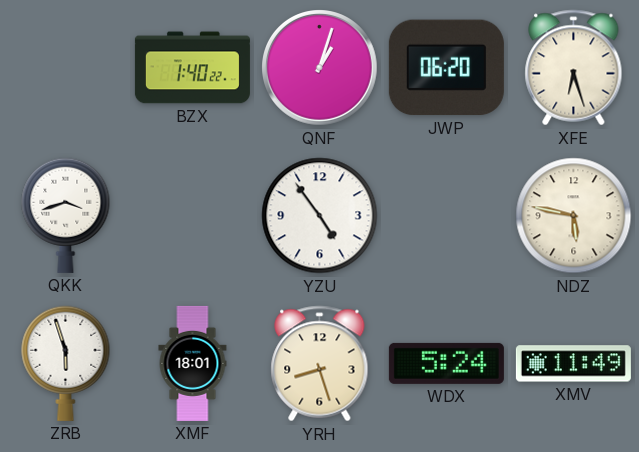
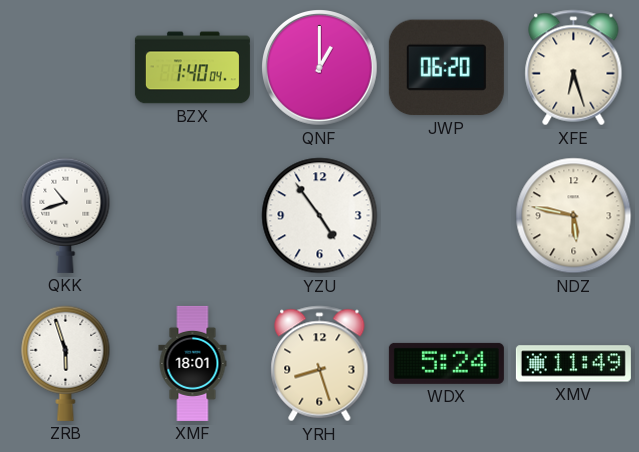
BZX: 1:40:22 -> 1:40:04
QNF: 1:03 -> 1:00
QKK: 3:42 -> 10:42
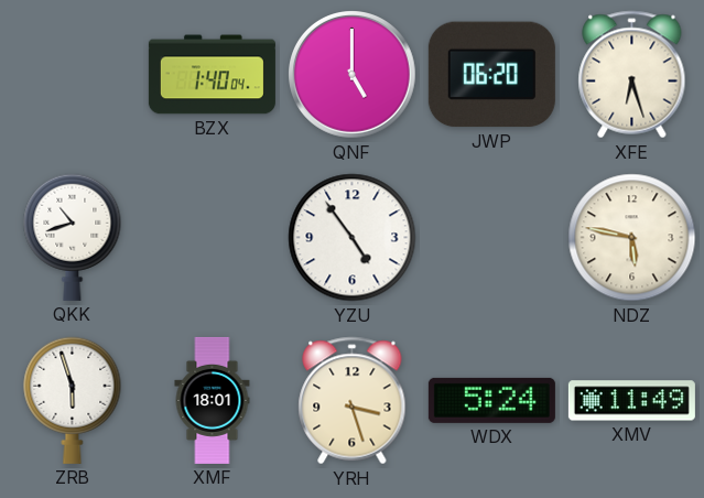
QNF: 1:00 -> 5:00
YRH: 8:27 -> 3:27
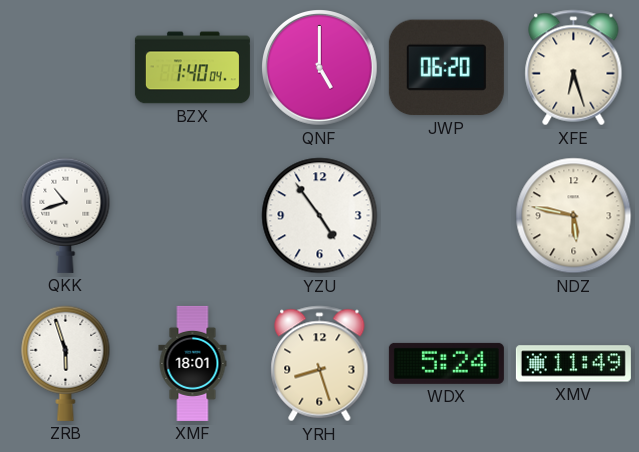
YRH: 3:27 -> 8:27
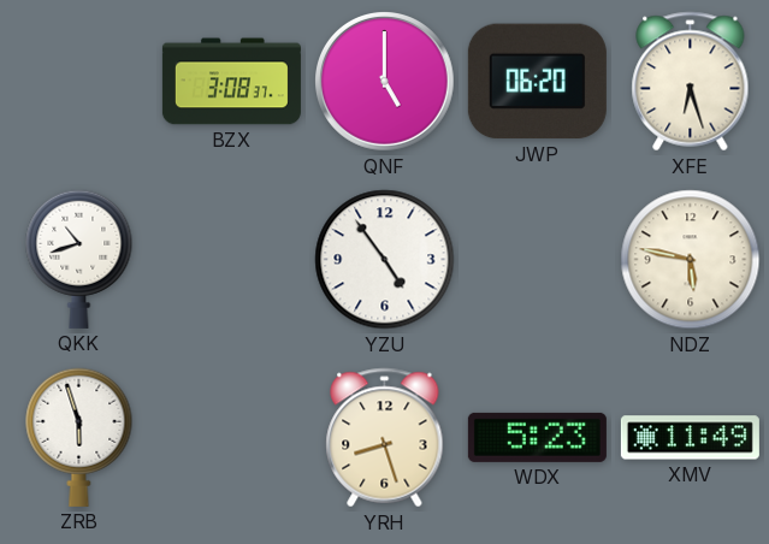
BZX: 1:40 -> 3:08
XMF: 18:01 -> none
WDX: 5:24 -> 5:23
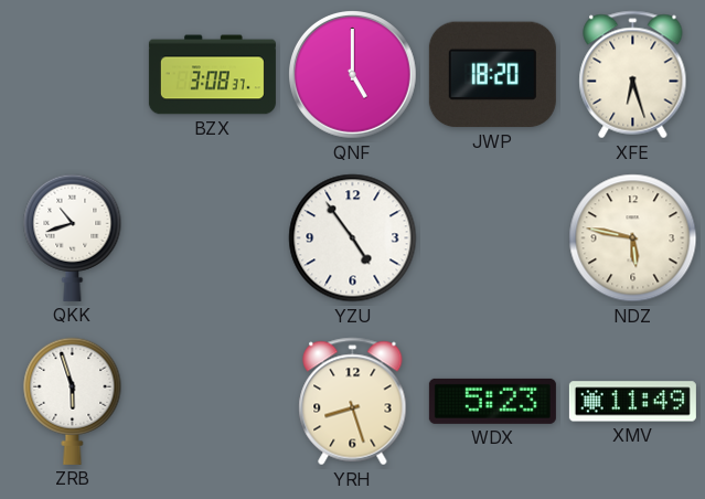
JWP: 06:20 -> 18:20
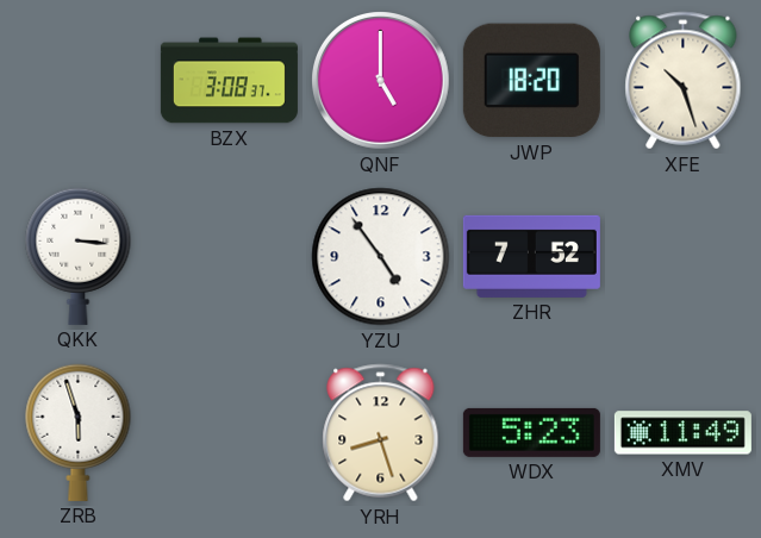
XFE: 6:27 -> 10:27
QKK: 10:42 -> 3:16
ZHR: none -> 7:52
NDZ: 5:47 -> none
